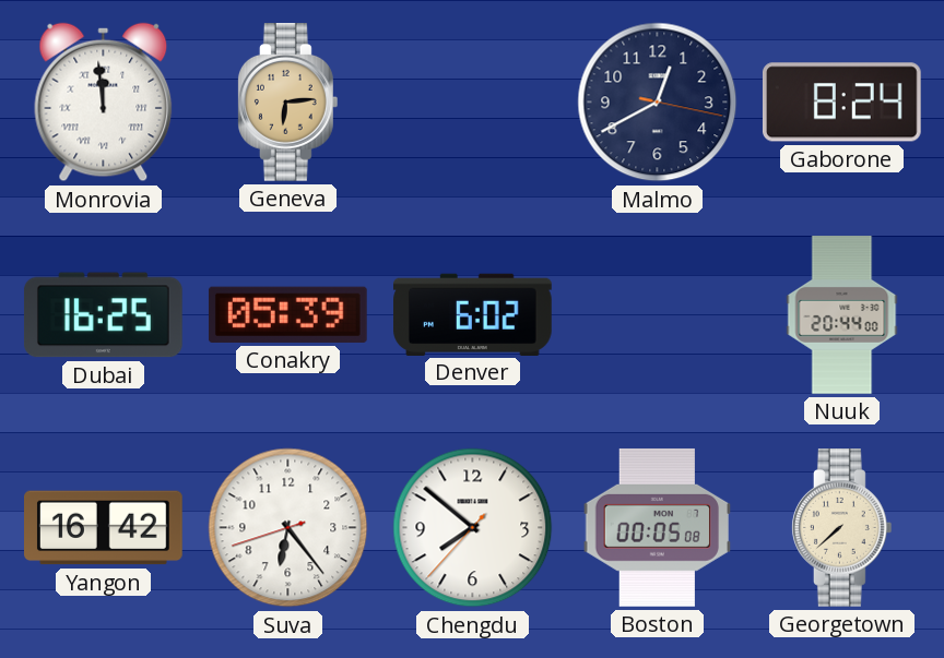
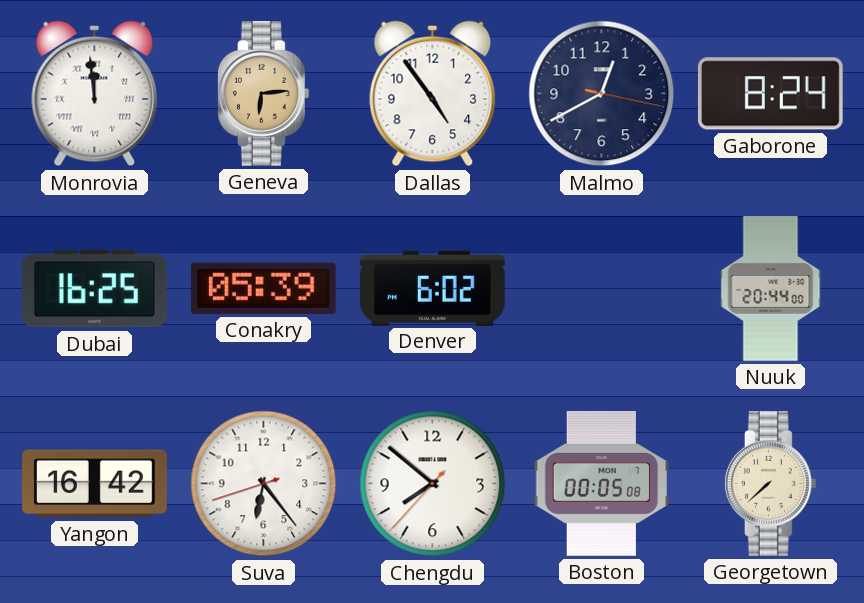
Dallas: none -> 4:54
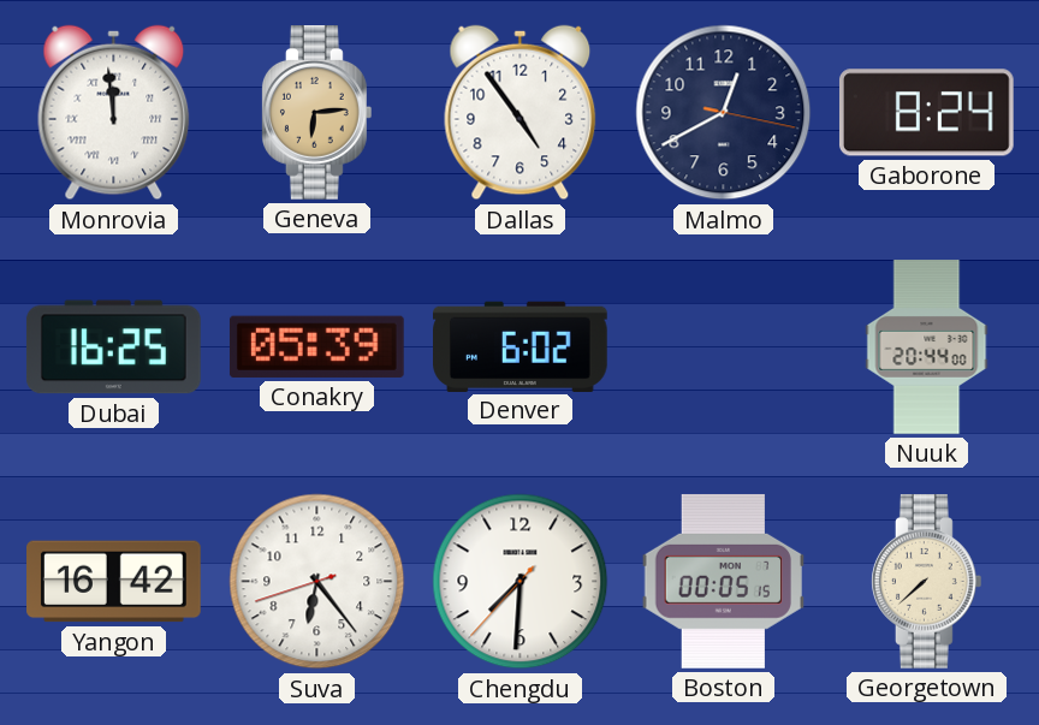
Chengdu: 7:51 -> 7:30
Boston: 00:05:08 -> 00:05:15
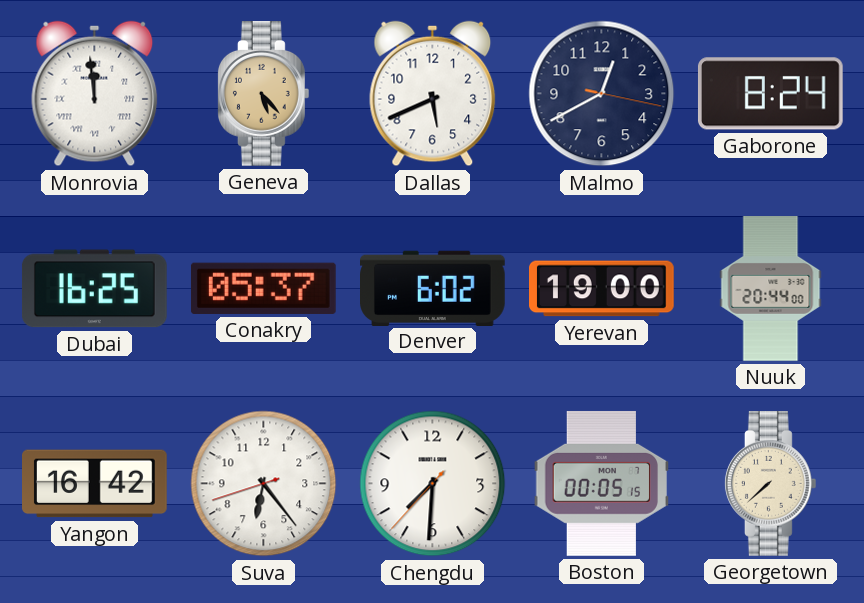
Geneva: 6:14 -> 5:23
Dallas: 4:54 -> 5:41
Conakry: 05:39 -> 05:37
Yerevan: none -> 19:00
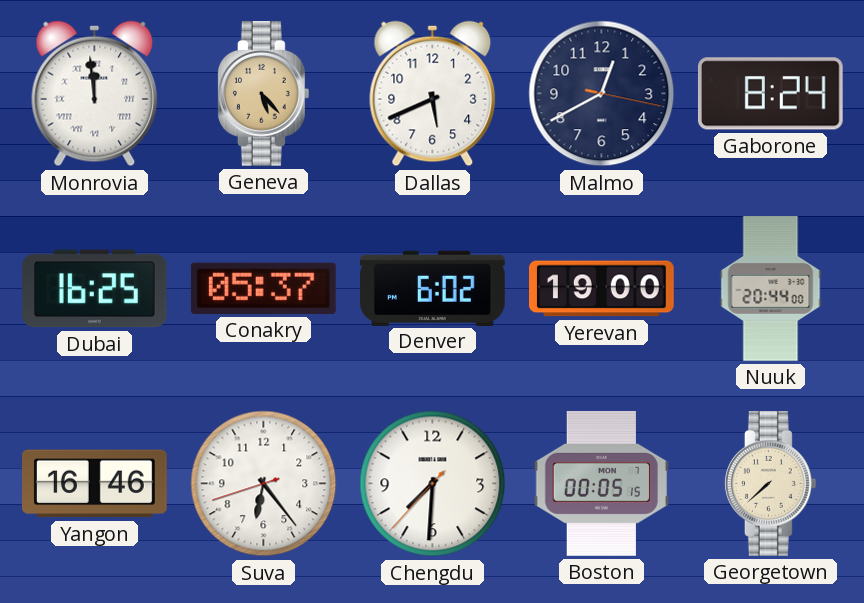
Yangon: 16:42 -> 16:46
